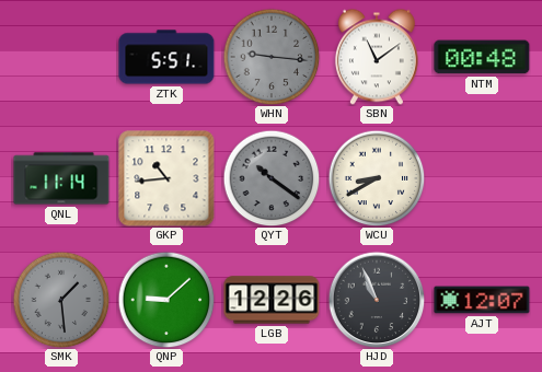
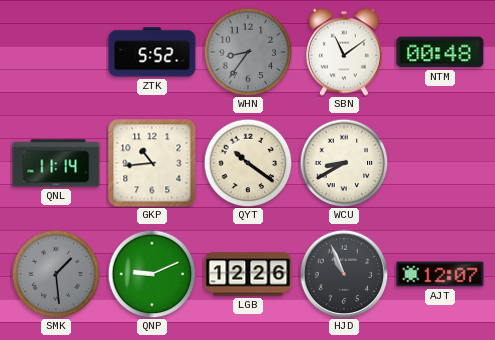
ZTK: 5:51 -> 5:52
WHN: 9:16 -> 8:36
QYT dial: grey -> cream
QNP: 9:08 -> 9:11
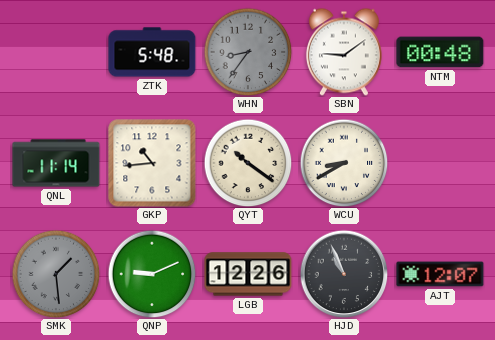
ZTK: 5:52 -> 5:48
SBN: 11:09 -> 9:09
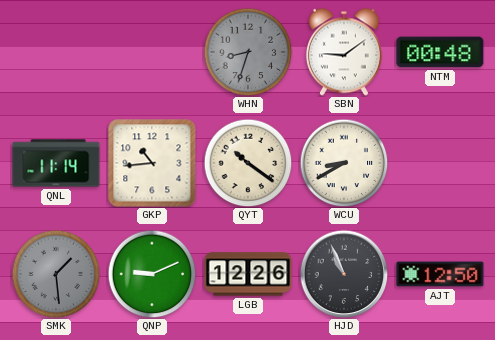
ZTK: 5:48 -> none
WHN: 8:36 -> 8:33
AJT: 12:07 -> 12:50
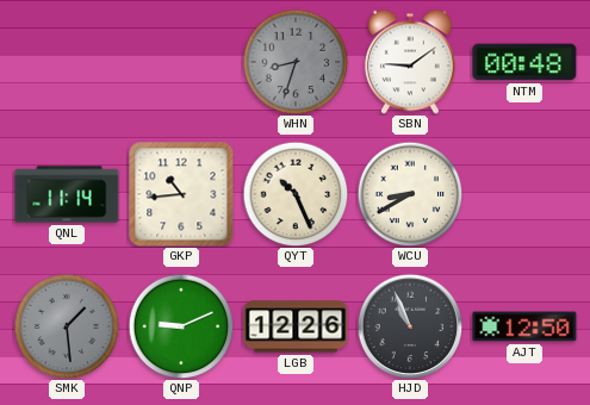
QYT: 10:21 -> 10:26
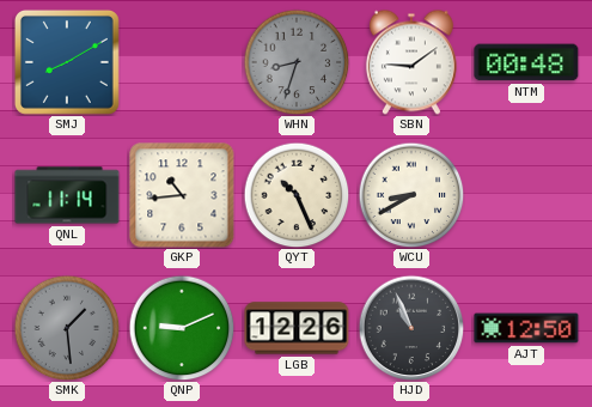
SMJ: none -> 8:10
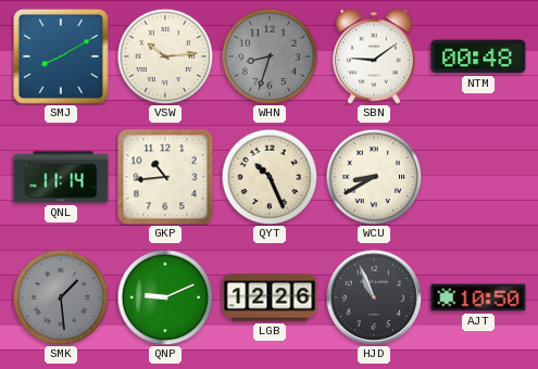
VSW: none -> 10:14
AJT: 12:50 -> 10:50
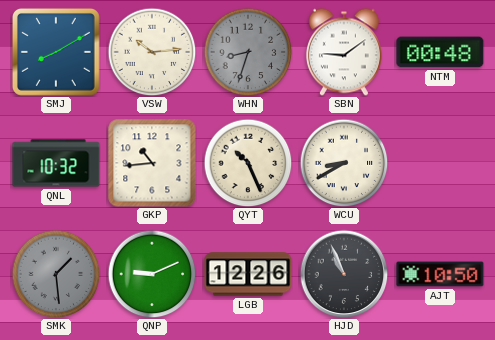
QNL: 11:14 -> 10:32
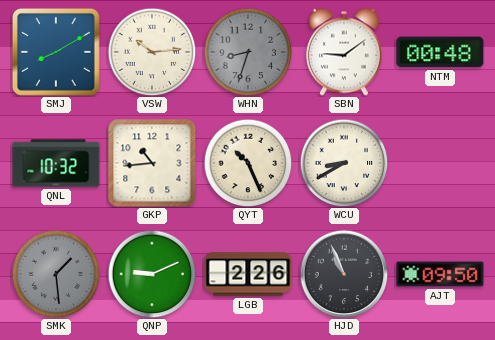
LGB: 12:26 -> 2:26
AJT: 10:50 -> 09:50
